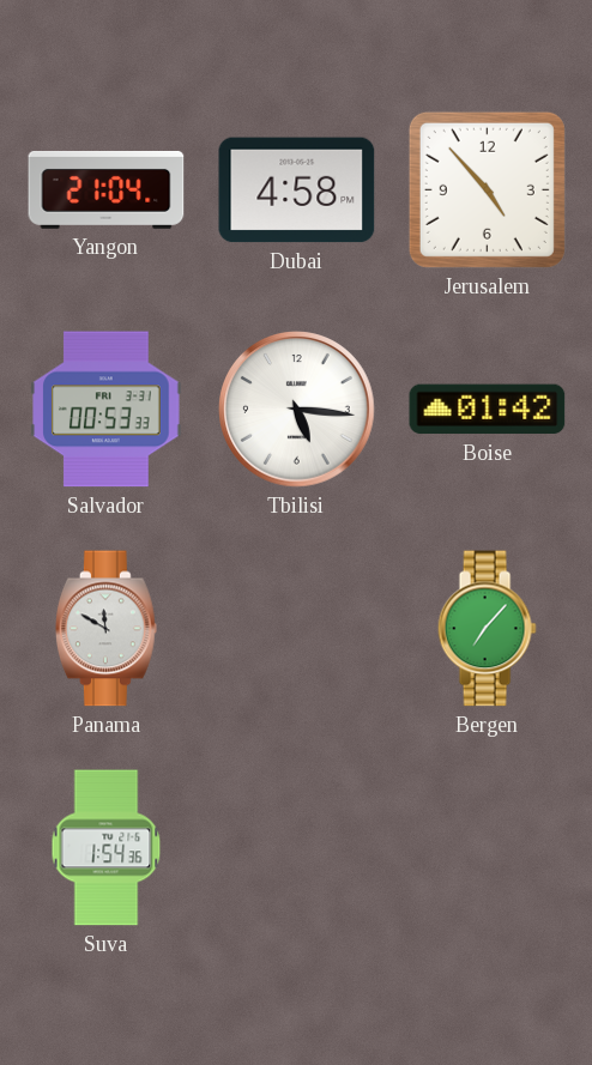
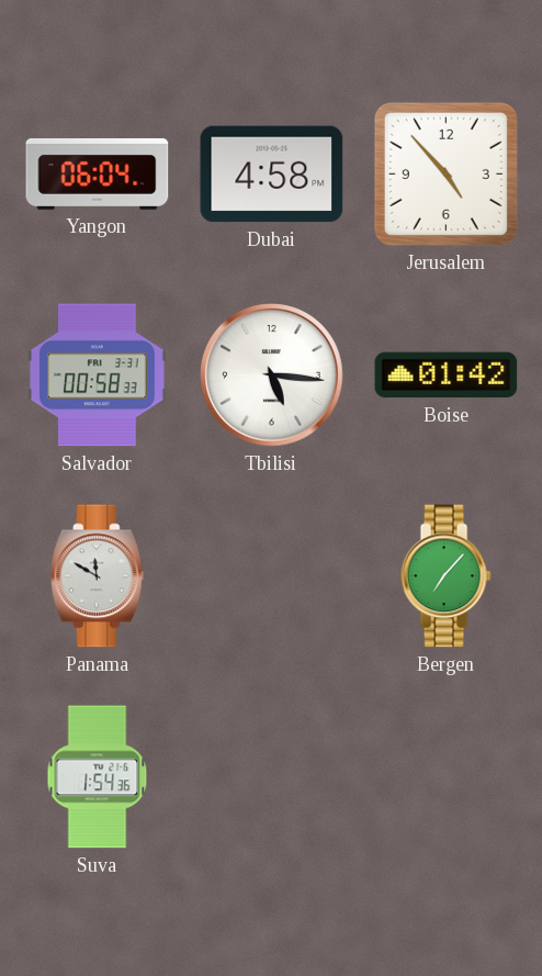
Yangon: 21:04 -> 06:04
Salvador: 00:53 -> 00:58
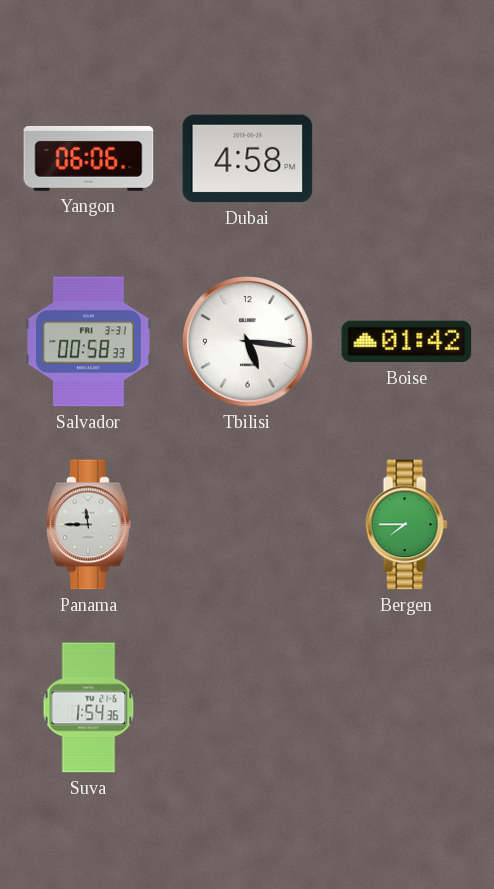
Yangon: 06:04 -> 06:06
Jerusalem: 4:53 -> none
Panama: 11:50 -> 11:45
Bergen: 7:07 -> 7:45
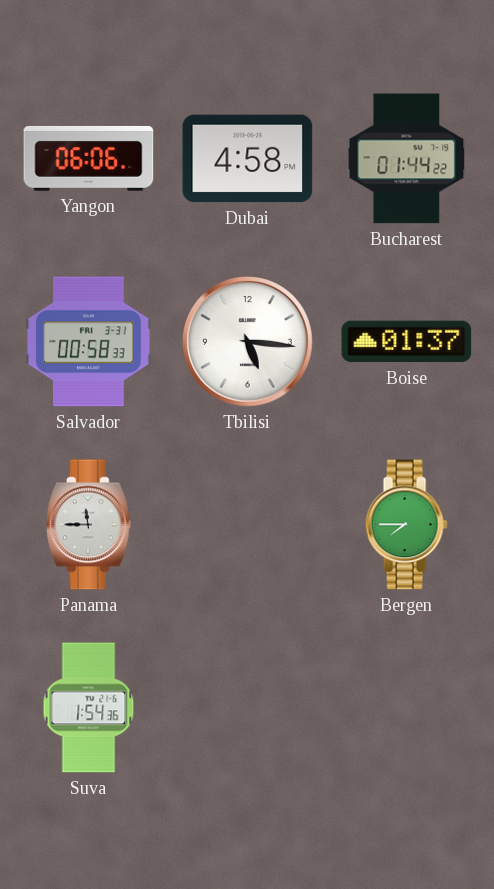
Bucharest: none -> 01:44
Boise: 01:42 -> 01:37
